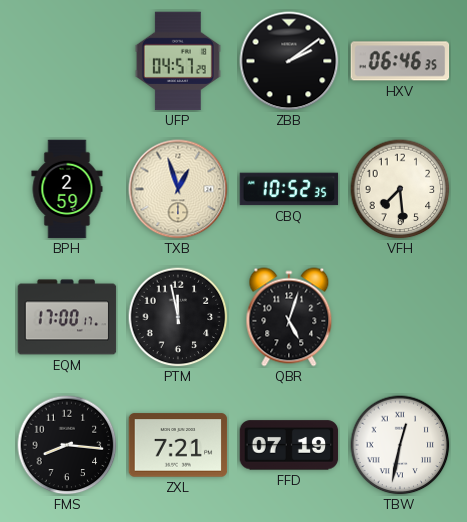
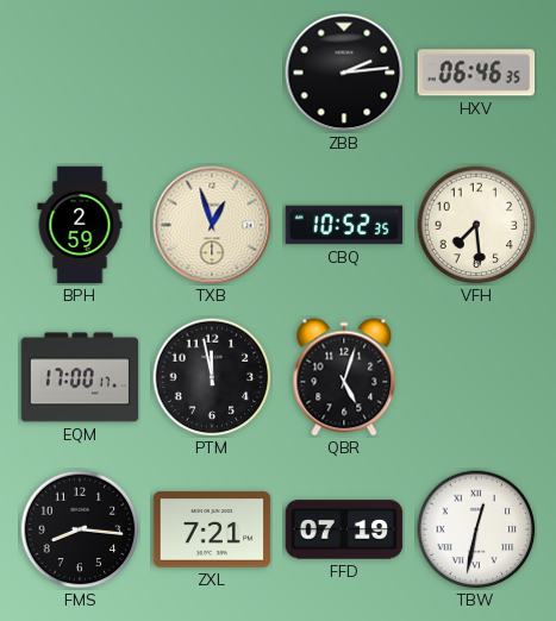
UFP: 04:57 -> none
ZBB: 2:09 -> 2:14
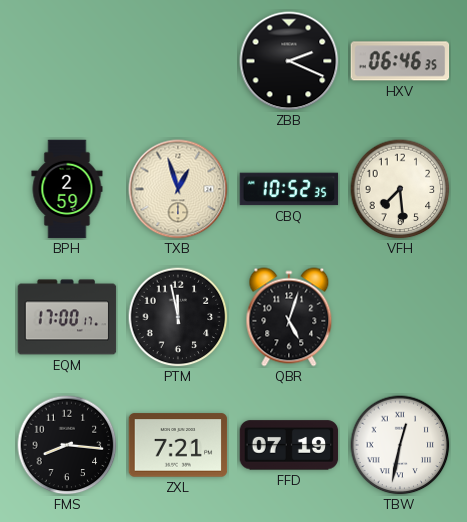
ZBB: 2:14 -> 2:19
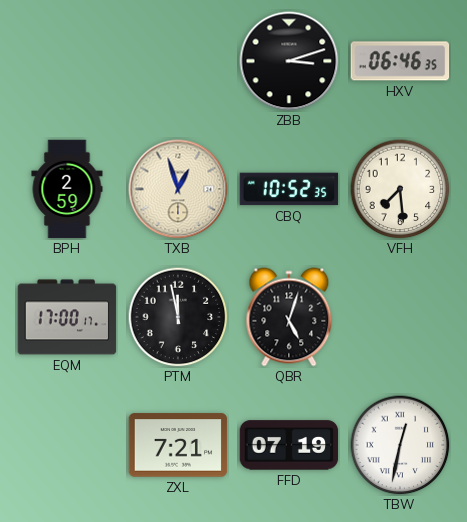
ZBB: 2:19 -> 3:12
FMS: 8:16 -> none
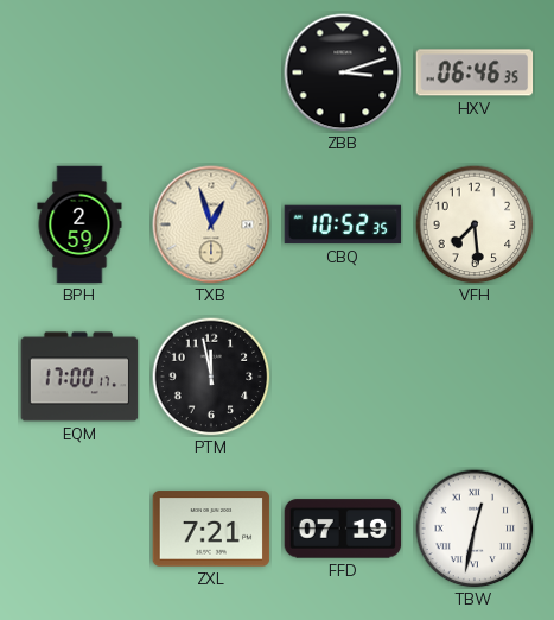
QBR: 5:03 -> none
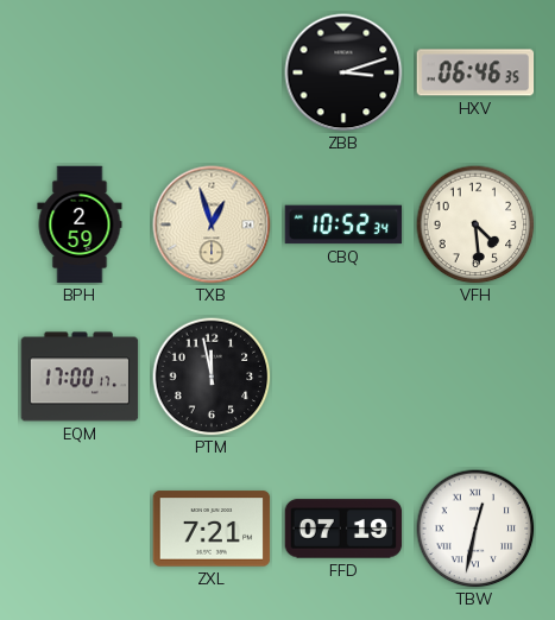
CBQ: 10:52:35 -> 10:52:34
VFH: 7:29 -> 4:29
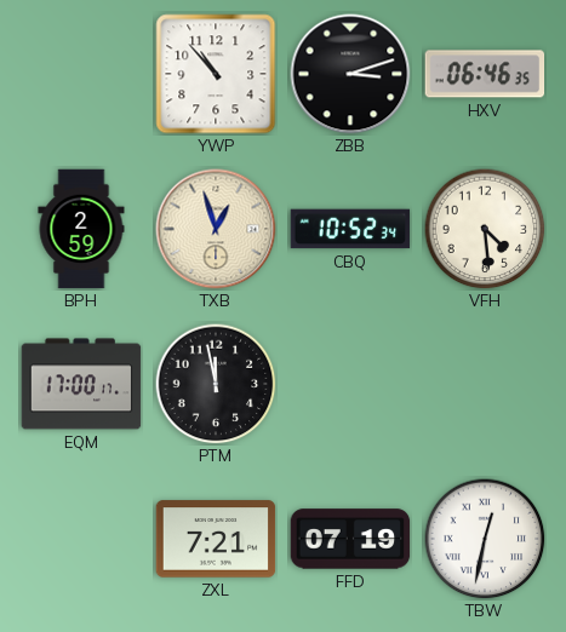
YWP: none -> 10:53
